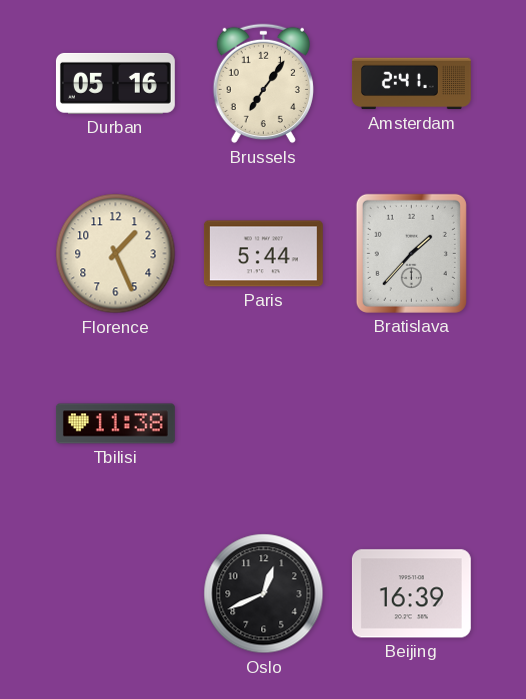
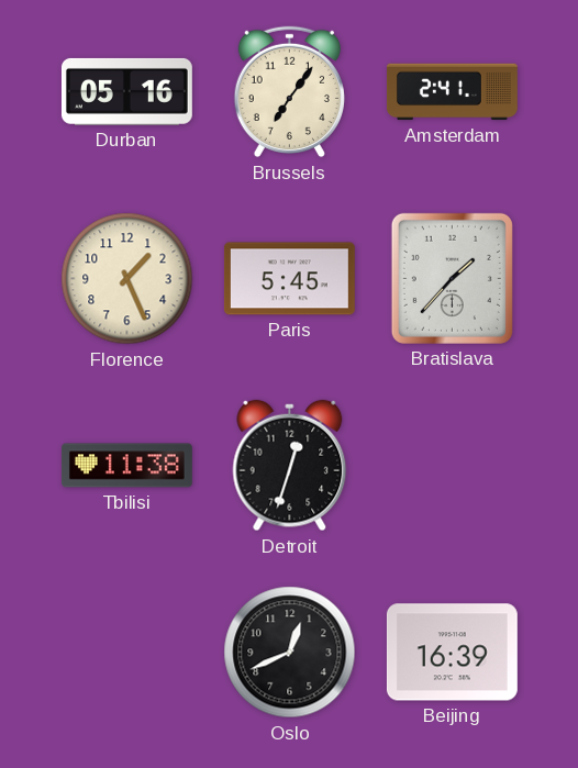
Paris: 5:44 -> 5:45
Detroit: none -> 12:33
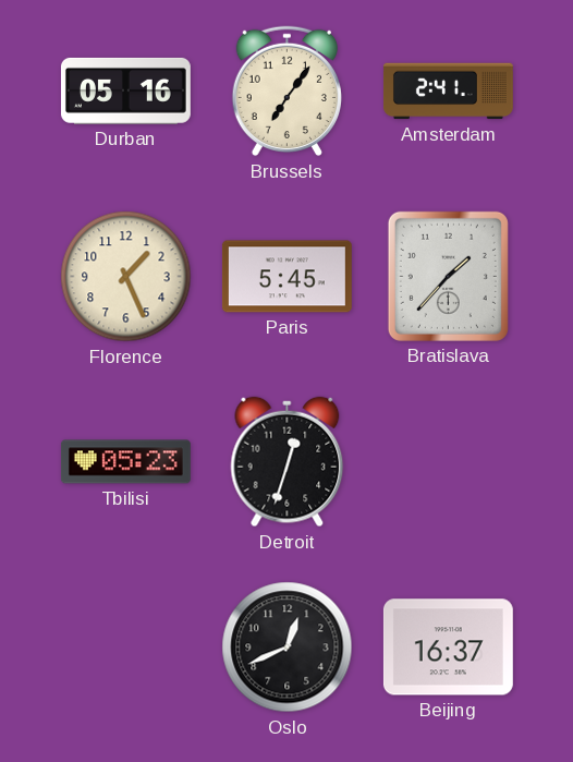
Tbilisi: 11:38 -> 05:23
Beijing: 16:39 -> 16:37
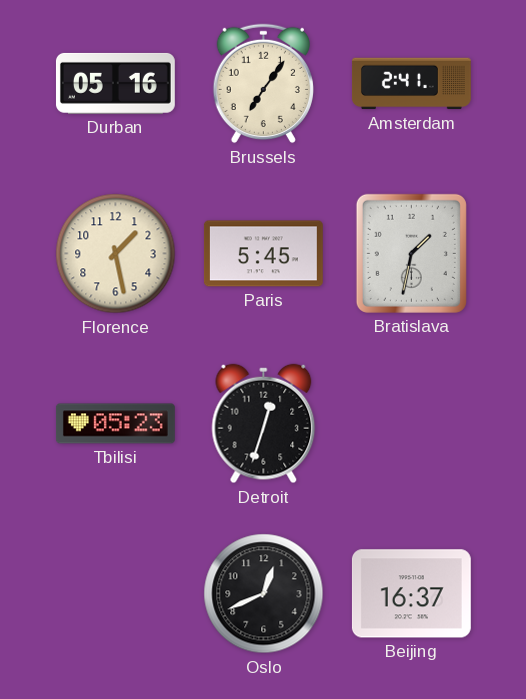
Florence: 1:26 -> 1:28
Bratislava: 1:37 -> 1:32
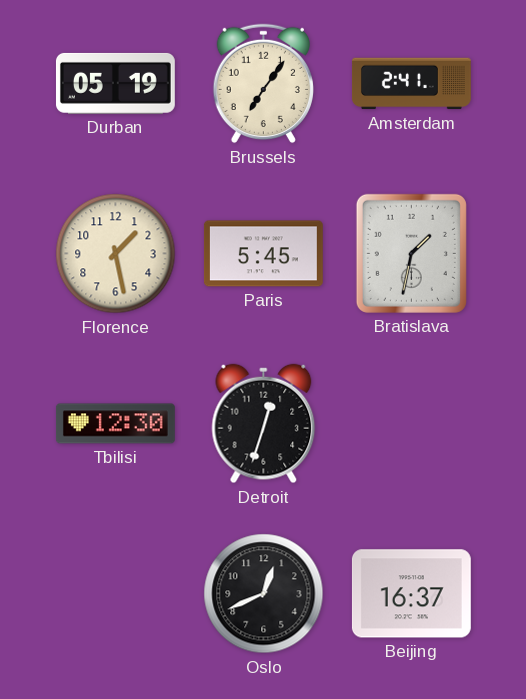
Durban: 05:16 -> 05:19
Tbilisi: 05:23 -> 12:30
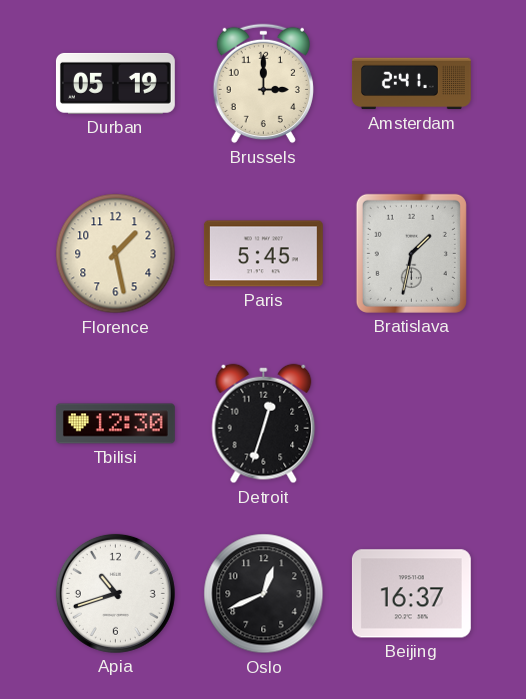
Brussels: 7:06 -> 3:00
Apia: none -> 10:42
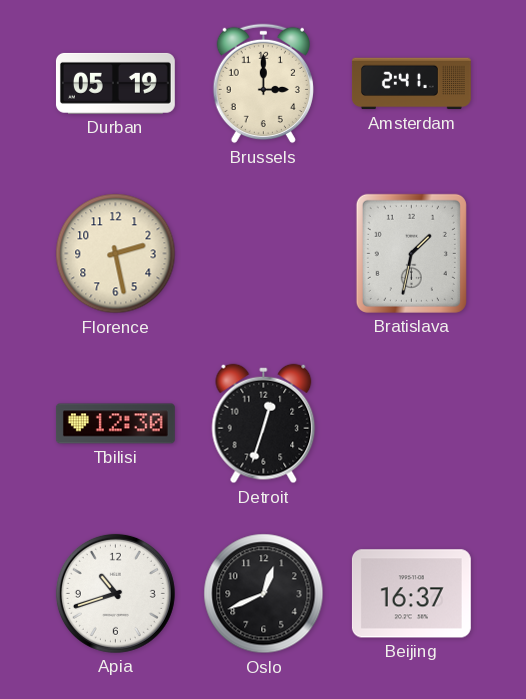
Florence: 1:28 -> 2:28
Paris: 5:45 -> none
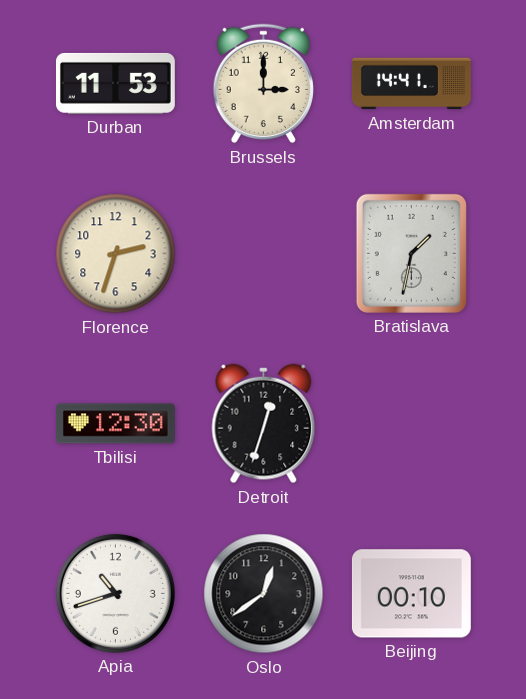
Durban: 05:19 -> 11:53
Amsterdam: 2:41 -> 14:41
Florence: 2:28 -> 2:33
Oslo: 12:41 -> 12:39
Beijing: 16:37 -> 00:10
